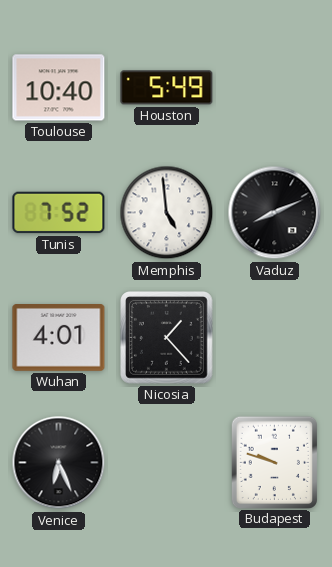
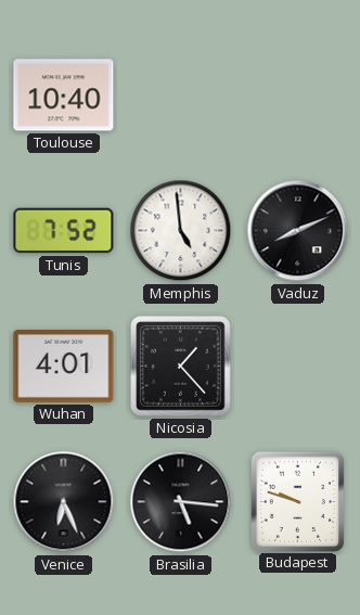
Houston: 5:49 -> none
Brasilia: none -> 5:16
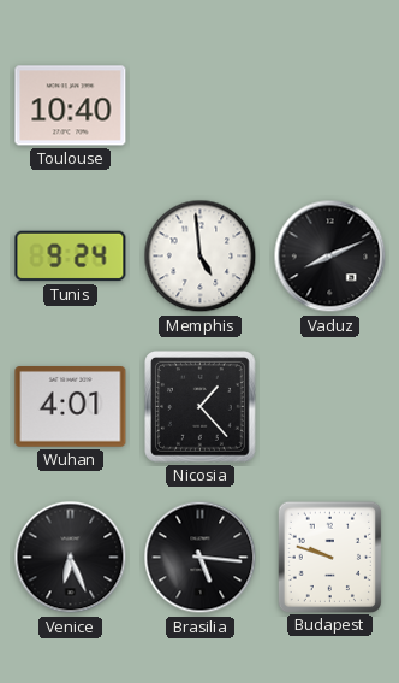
Tunis: 7:52 -> 9:24
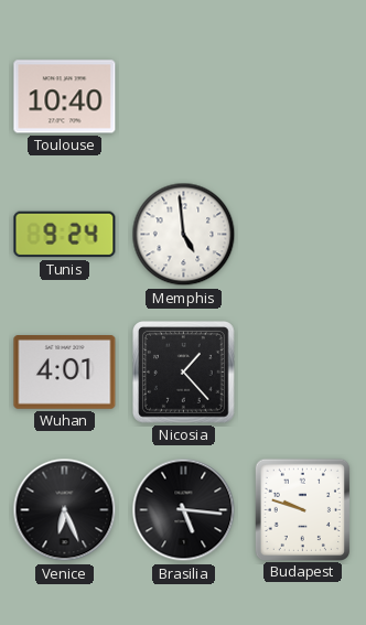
Vaduz: 8:11 -> none
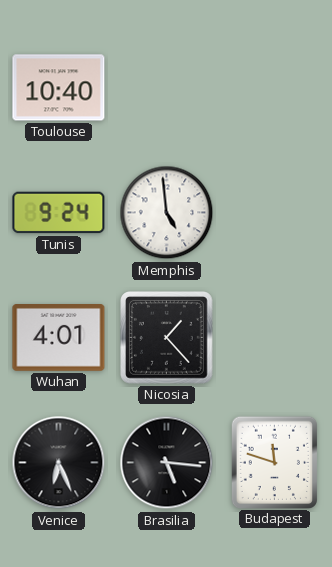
Budapest: 9:48 -> 11:48
